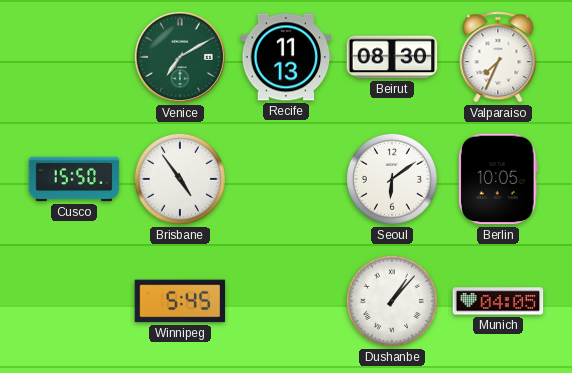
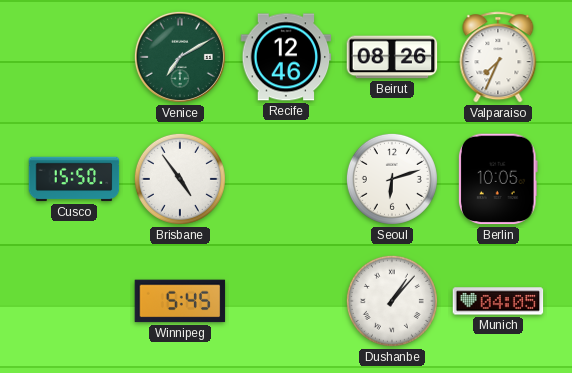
Recife: 11:13 -> 12:46
Beirut: 08:30 -> 08:26
Seoul: 6:09 -> 6:12
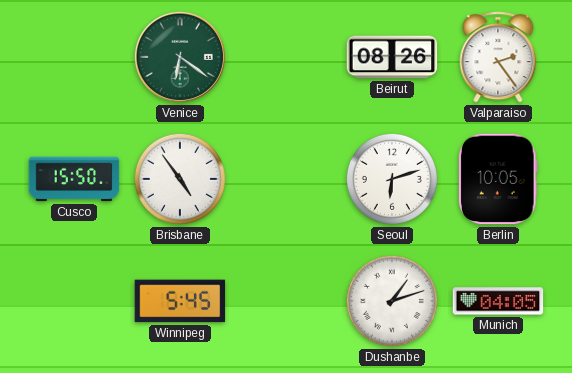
Venice: 7:10 -> 6:21
Recife: 12:46 -> none
Valparaiso: 7:34 -> 2:24
Dushanbe: 1:07 -> 1:12
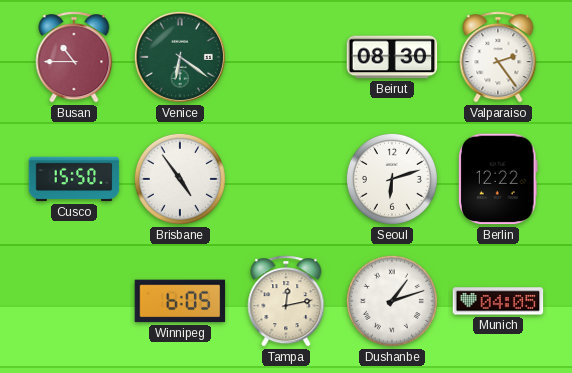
Busan: none -> 10:45
Beirut: 08:26 -> 08:30
Berlin: 10:05 -> 12:22
Winnipeg: 5:45 -> 6:05
Tampa: none -> 12:13
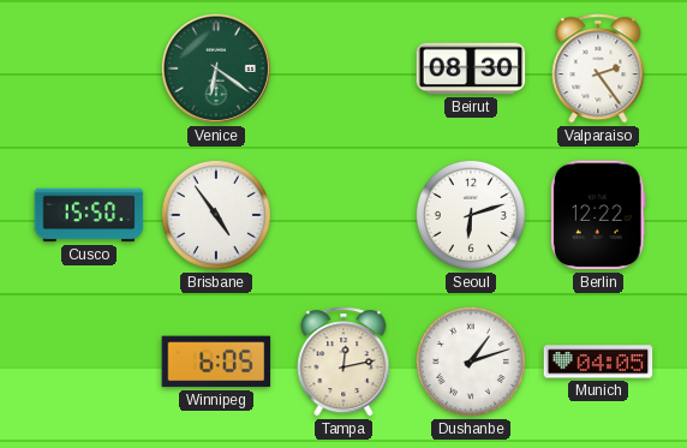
Busan: 10:45 -> none
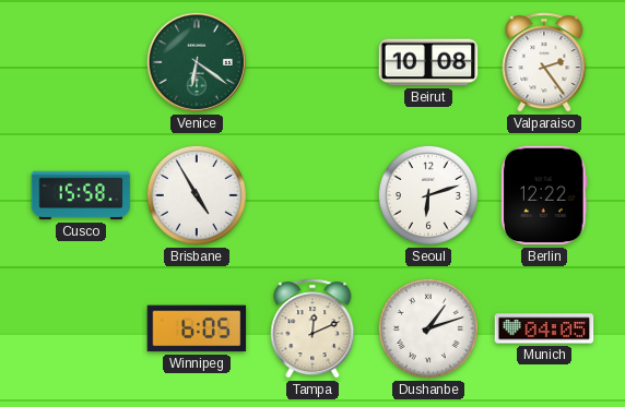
Beirut: 08:30 -> 10:08
Cusco: 15:50 -> 15:58
Brisbane: 4:54 -> 4:55
Tampa: 12:13 -> 12:11
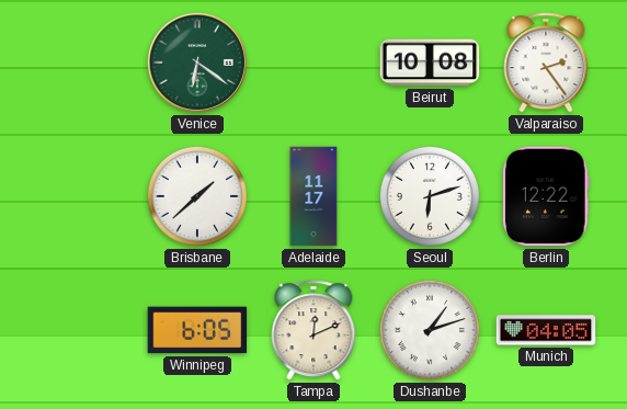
Cusco: 15:58 -> none
Brisbane: 4:55 -> 1:38
Adelaide: none -> 11:17
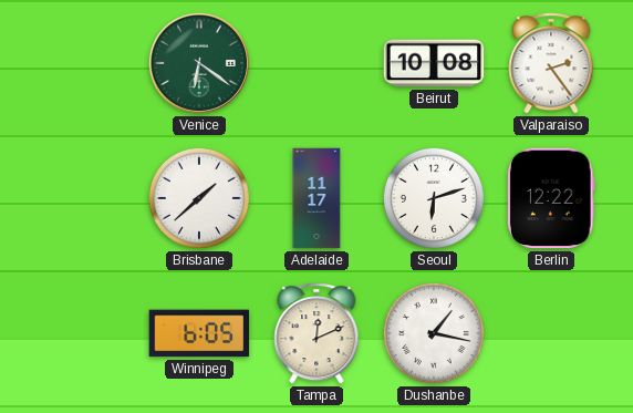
Dushanbe: 1:12 -> 1:17
Munich: 04:05 -> none
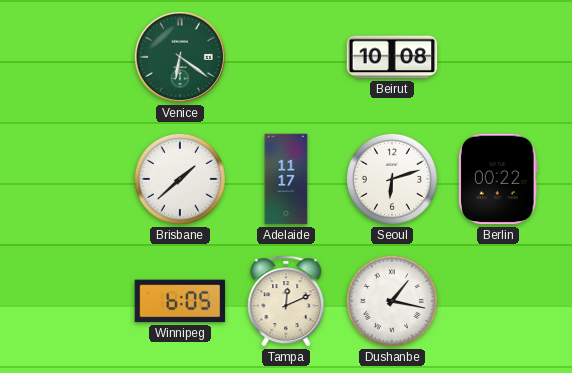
Valparaiso: 2:24 -> none
Berlin: 12:22 -> 00:22
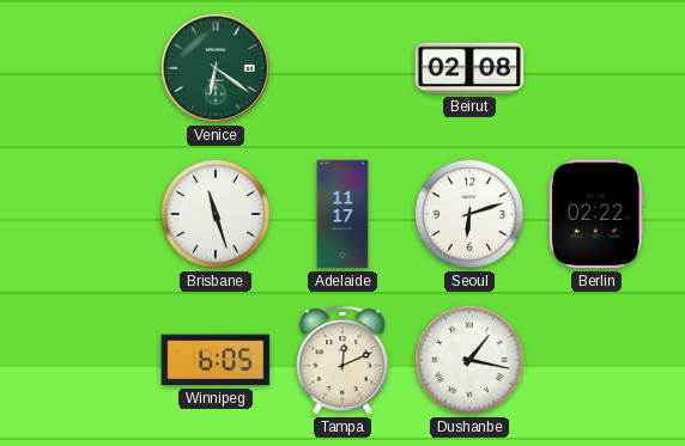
Beirut: 10:08 -> 02:08
Brisbane: 1:38 -> 11:27
Berlin: 00:22 -> 02:22
